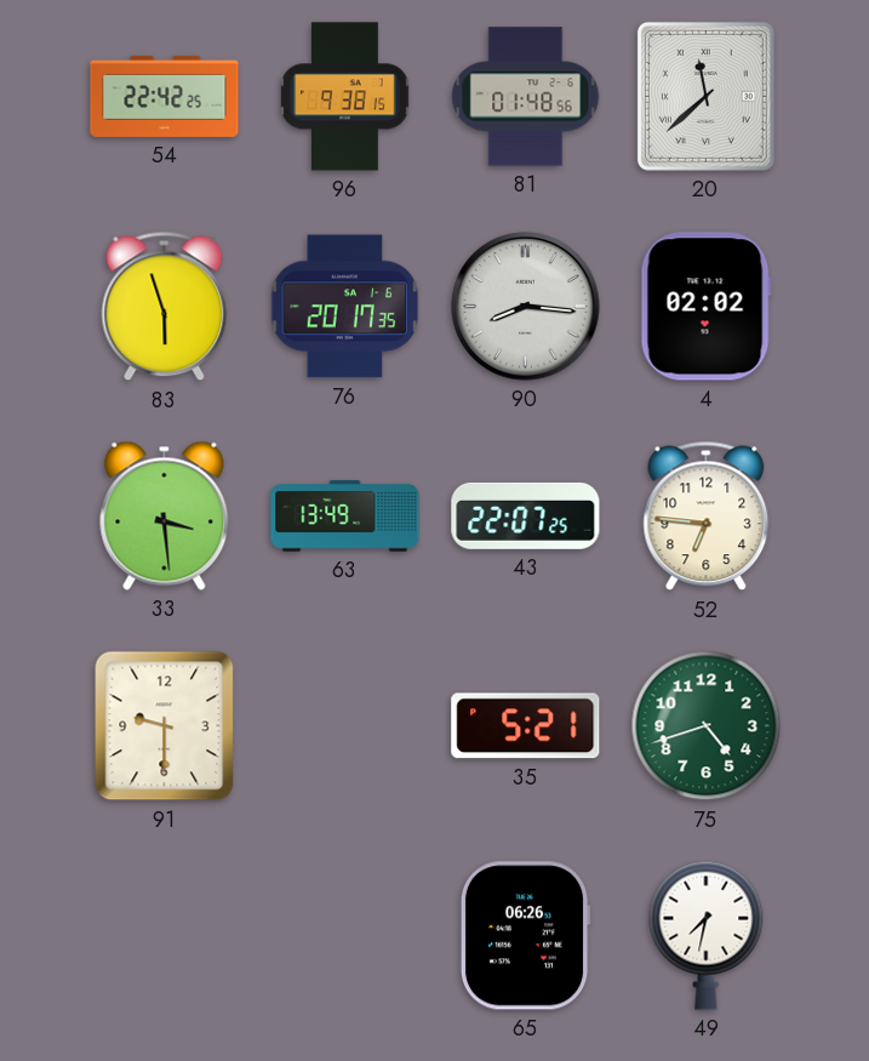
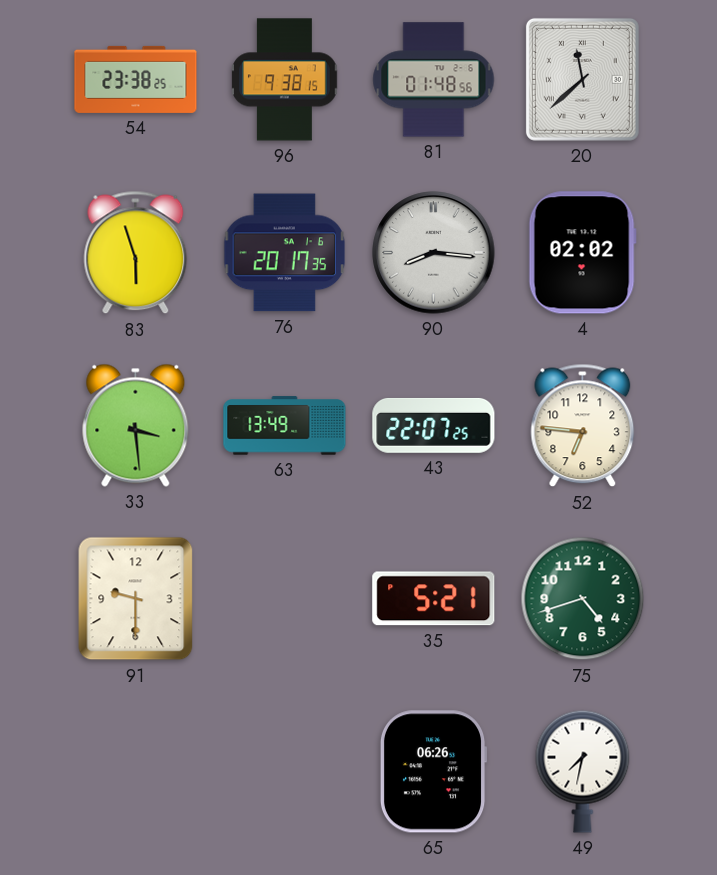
54: 22:42 -> 23:38
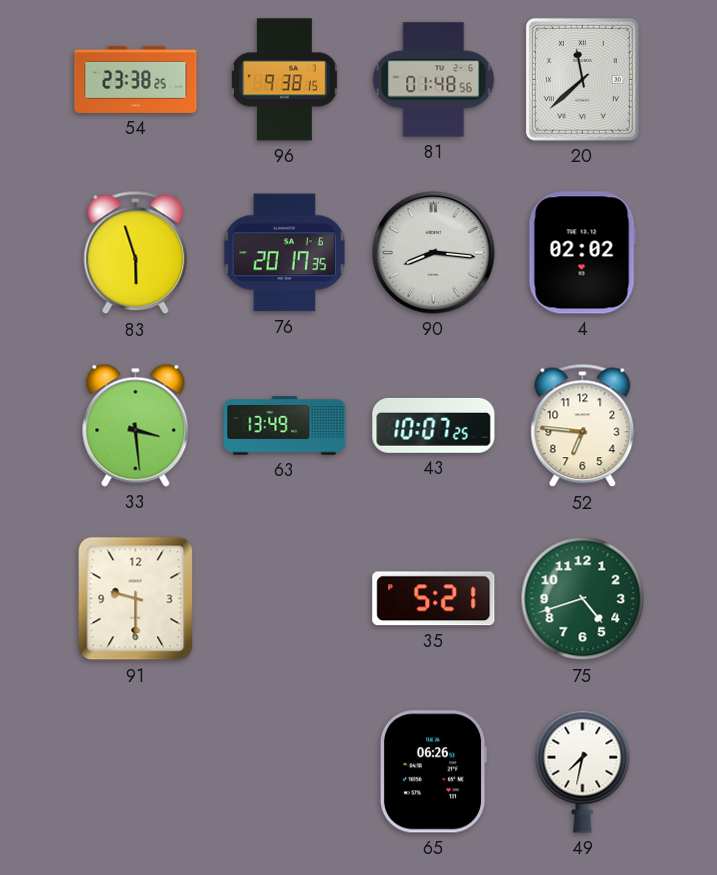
43: 22:07 -> 10:07
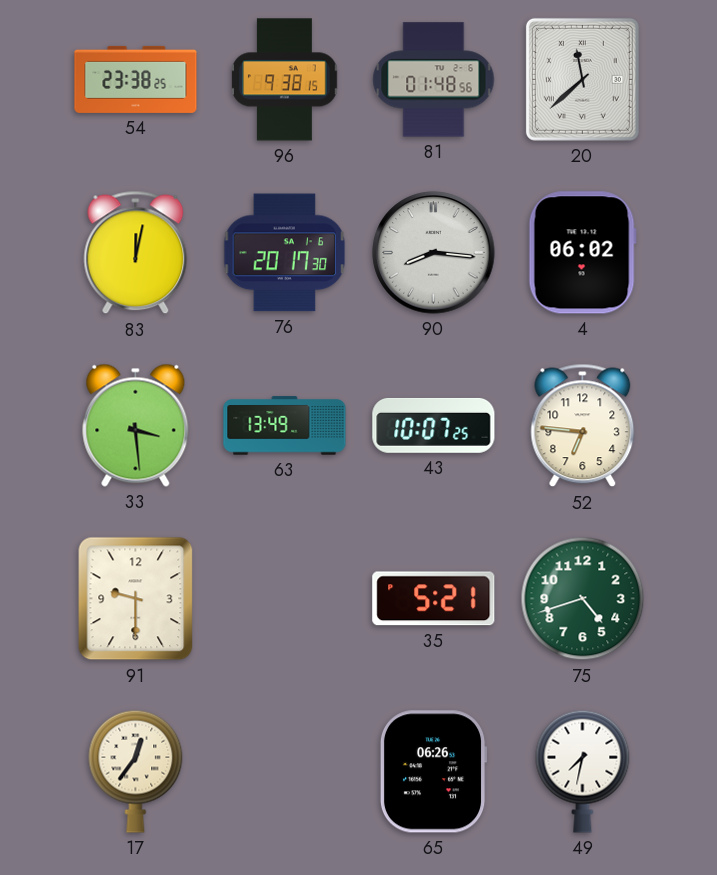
83: 5:57 -> 12:02
76: 20:17:35 -> 20:17:30
4: 02:02 -> 06:02
17: none -> 12:36
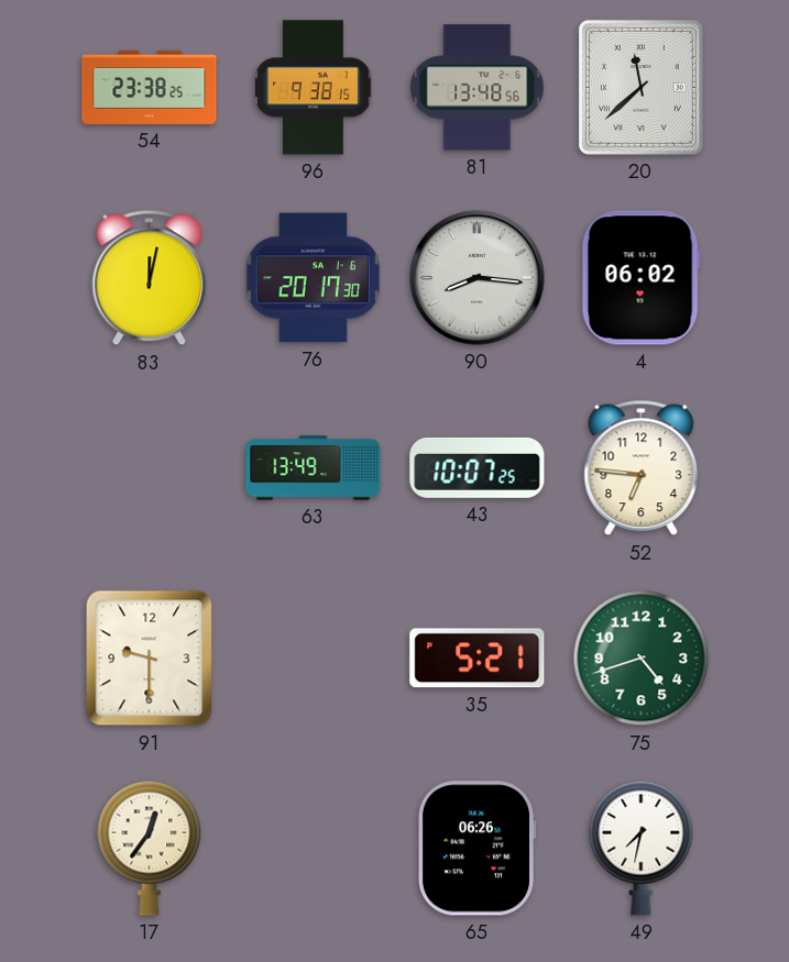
81: 01:48 -> 13:48
33: 3:29 -> none
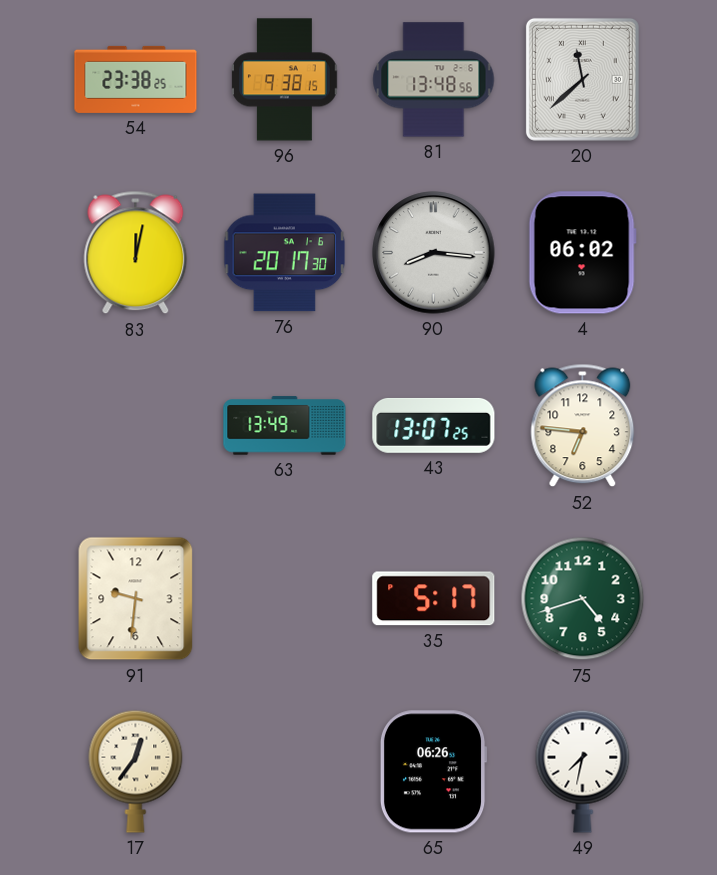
43: 10:07 -> 13:07
91: 9:30 -> 9:31
35: 5:21 -> 5:17
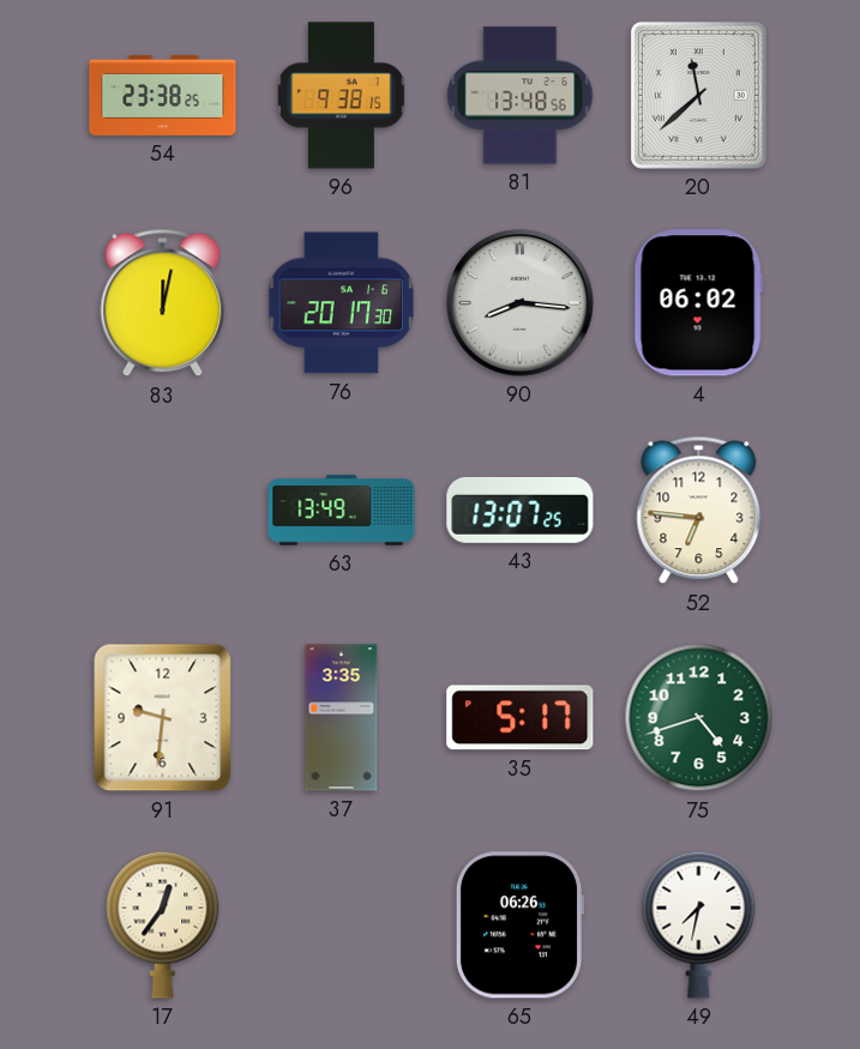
37: none -> 3:35
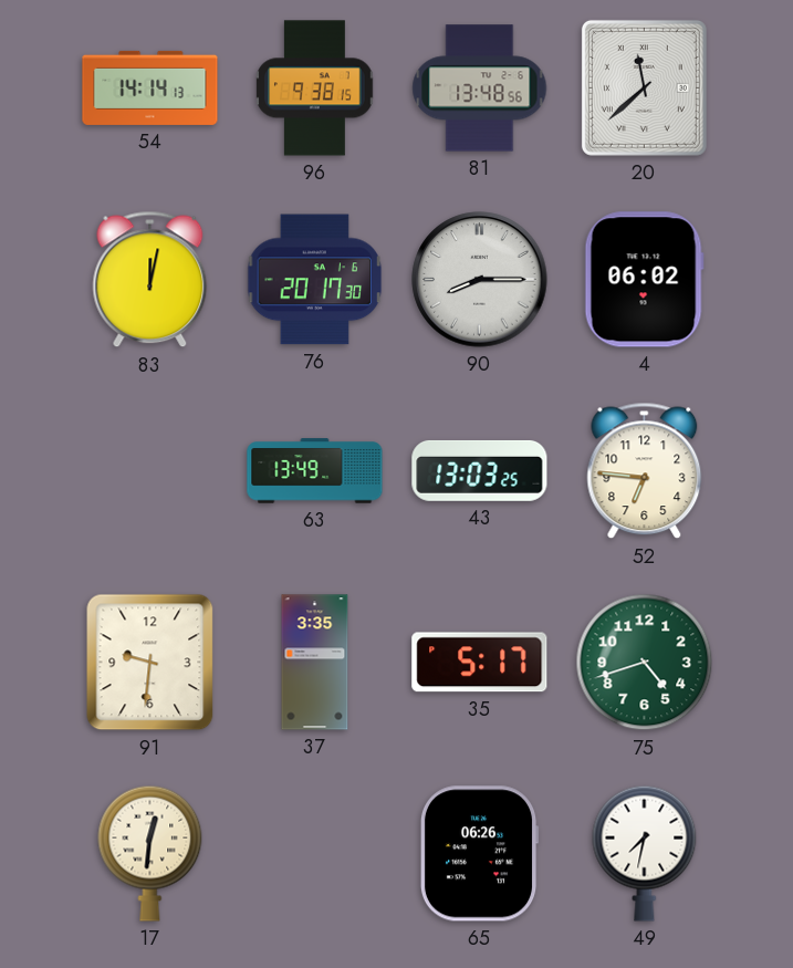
54: 23:38 -> 14:14
90: 8:16 -> 8:15
43: 13:07 -> 13:03
17: 12:36 -> 12:31
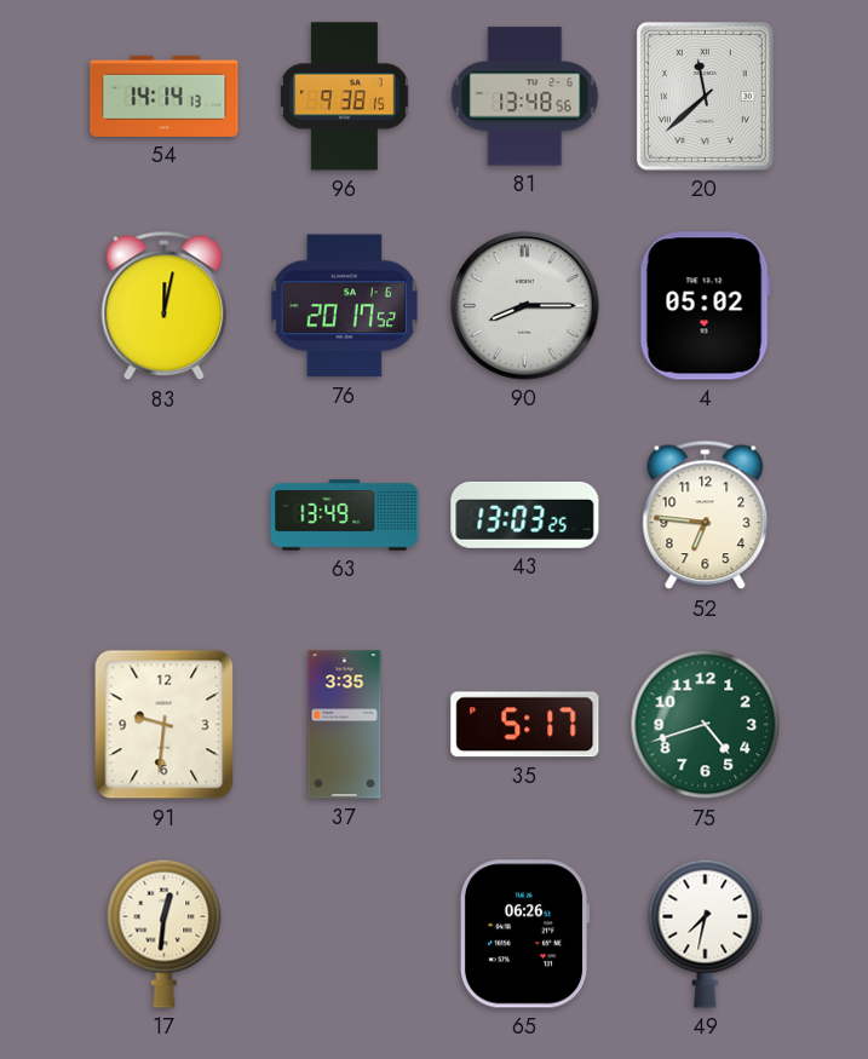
76: 20:17:30 -> 20:17:52
4: 06:02 -> 05:02
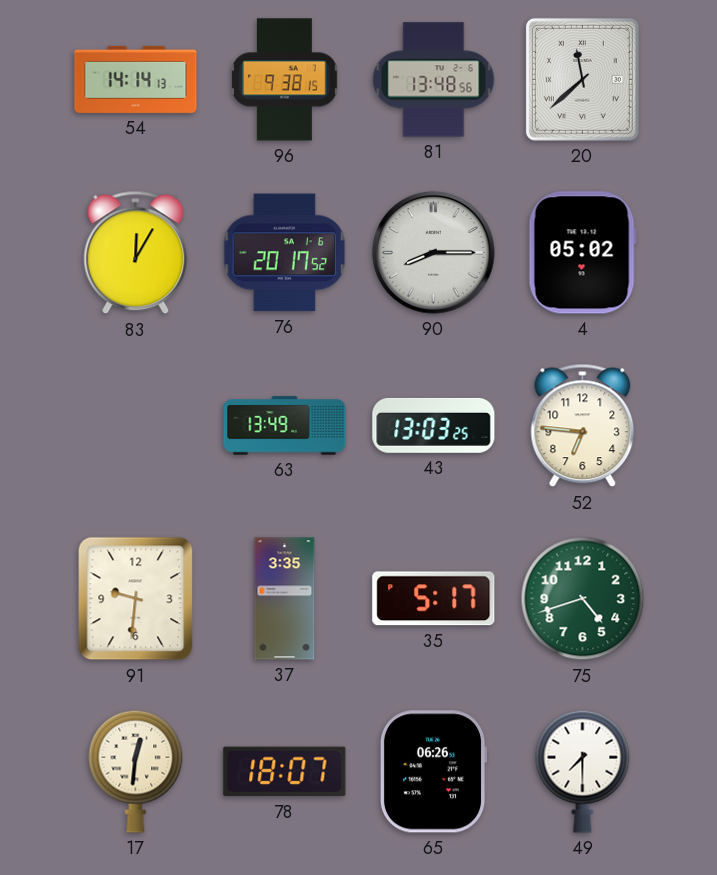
83: 12:02 -> 12:05
78: none -> 18:07
49: 7:32 -> 7:30
